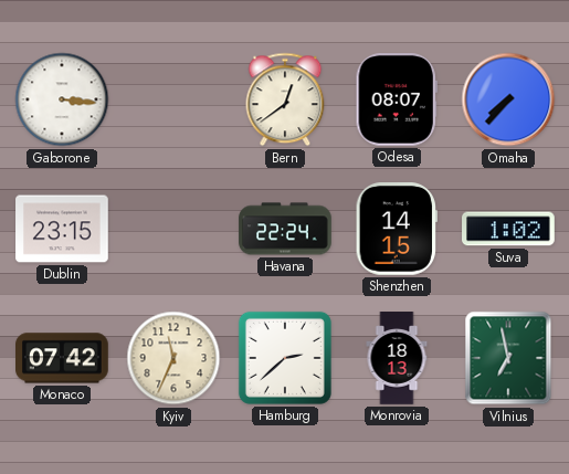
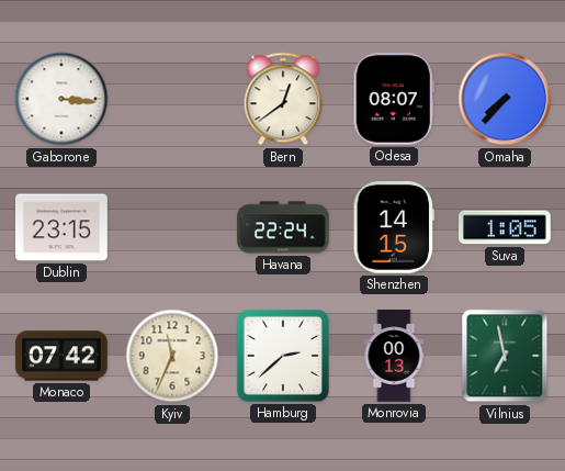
Suva: 1:02 -> 1:05
Monrovia: 18:13 -> 00:13
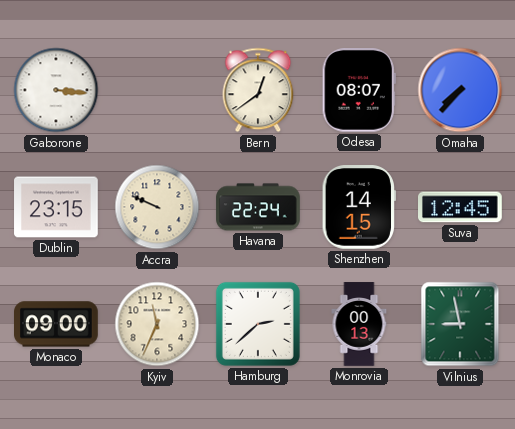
Accra: none -> 9:49
Suva: 1:05 -> 12:45
Monaco: 07:42 -> 09:00
Vilnius: 6:58 -> 8:58
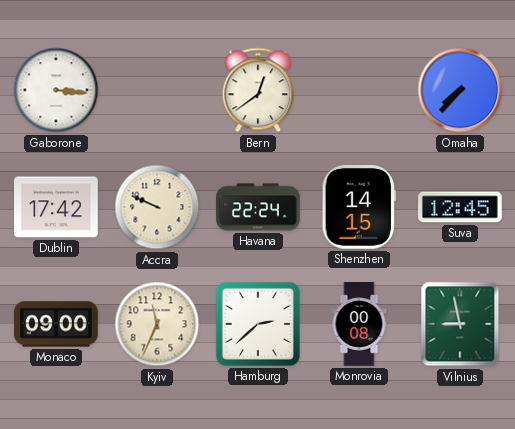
Odesa: 08:07 -> none
Dublin: 23:15 -> 17:42
Monrovia: 00:13 -> 00:08
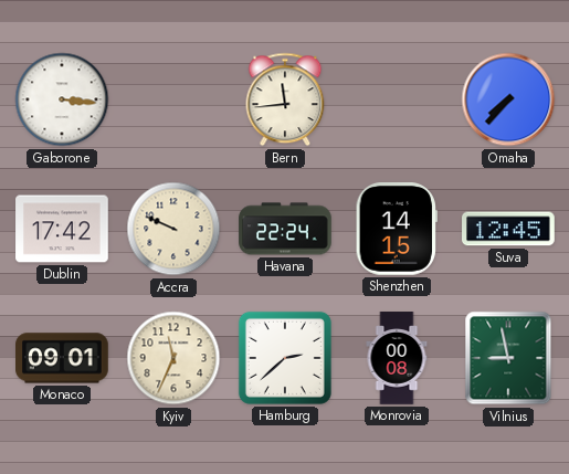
Bern: 12:39 -> 11:44
Monaco: 09:00 -> 09:01
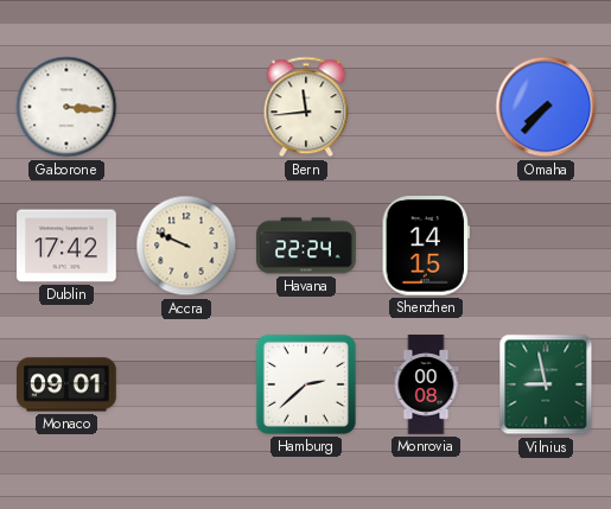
Suva: 12:45 -> none
Kyiv: 11:34 -> none
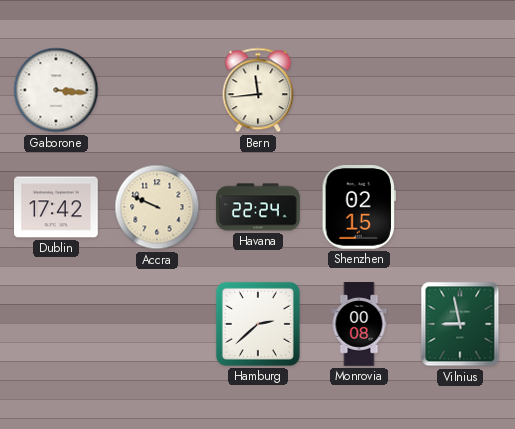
Omaha: 7:37 -> none
Shenzhen: 14:15 -> 02:15
Monaco: 09:01 -> none
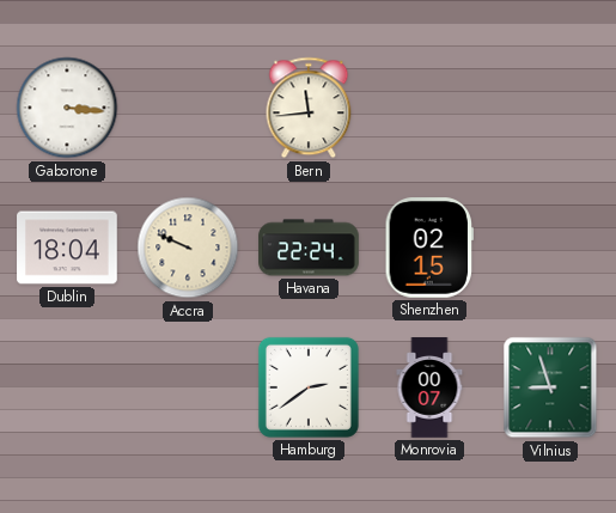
Dublin: 17:42 -> 18:04
Hamburg: 2:38 -> 2:39
Monrovia: 00:08 -> 00:07
Vilnius: 8:58 -> 8:57
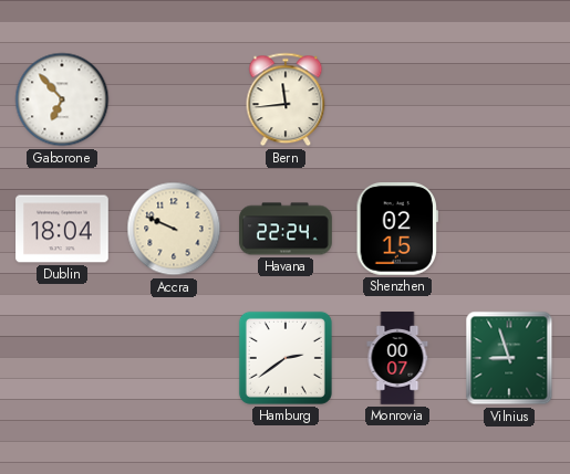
Gaborone: 3:16 -> 6:53
